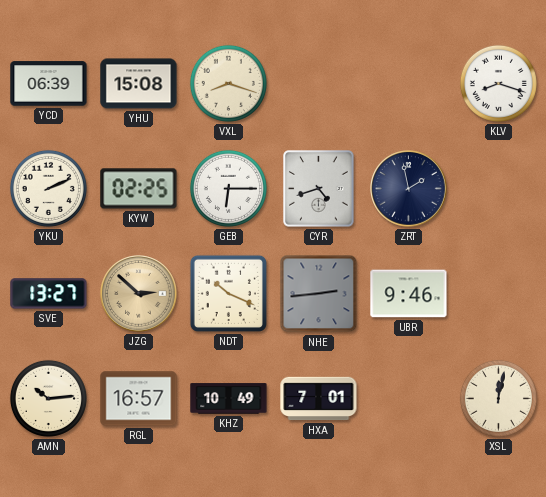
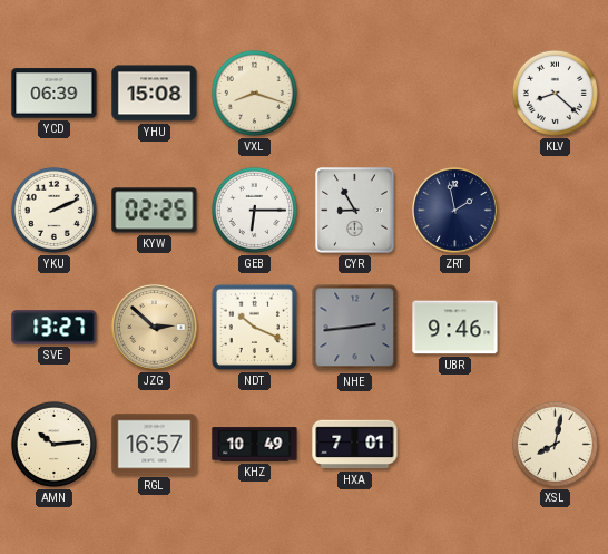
KLV: 8:18 -> 8:22
CYR: 4:42 -> 8:55
XSL: 12:02 -> 8:02
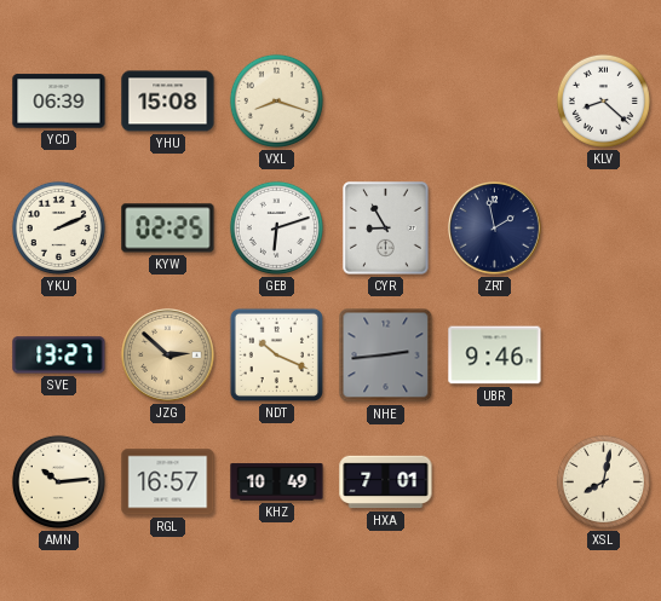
GEB: 6:15 -> 6:12
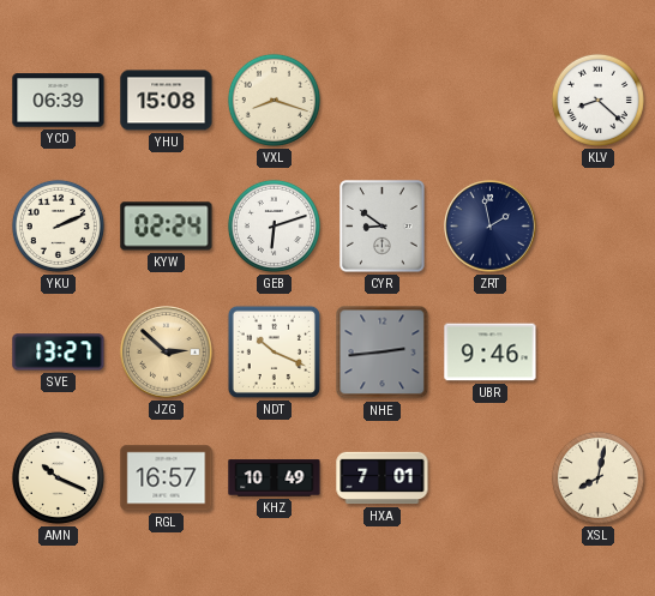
KYW: 02:25 -> 02:24
CYR: 8:55 -> 8:51
AMN: 10:14 -> 10:19
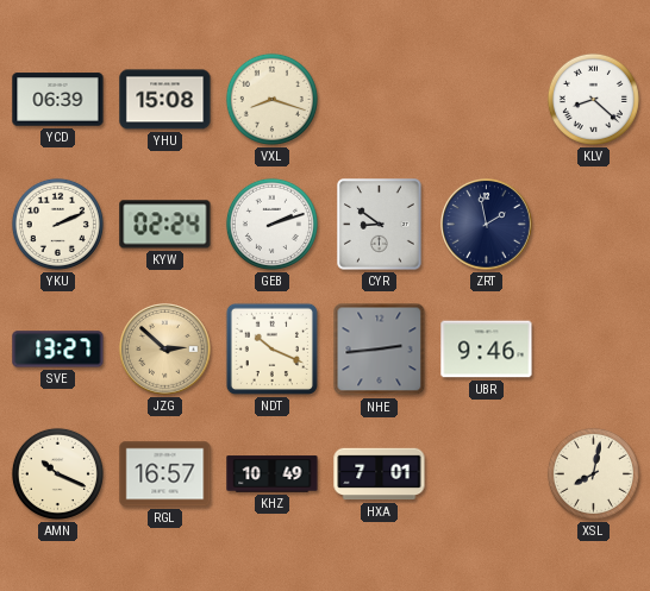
GEB: 6:12 -> 2:12
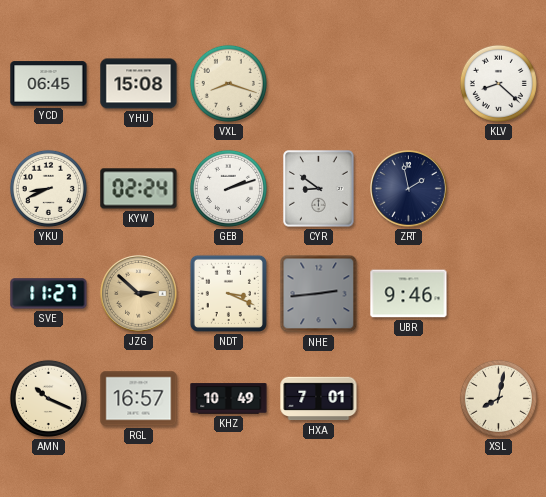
YCD: 06:39 -> 06:45
YKU: 2:11 -> 8:41
SVE: 13:27 -> 11:27
NDT: 10:19 -> 3:19
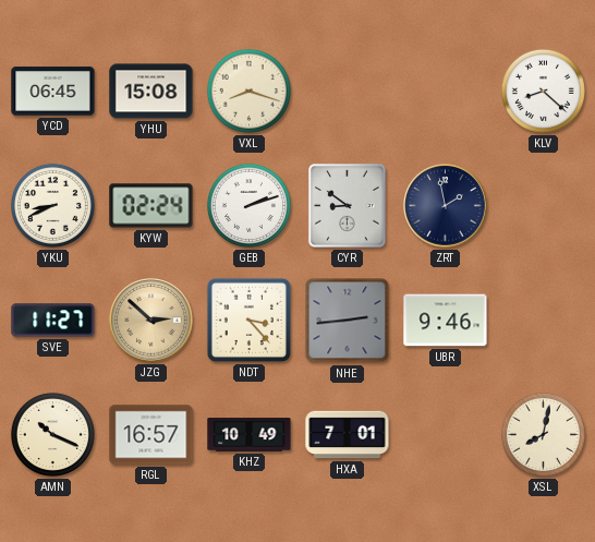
NDT: 3:19 -> 3:23
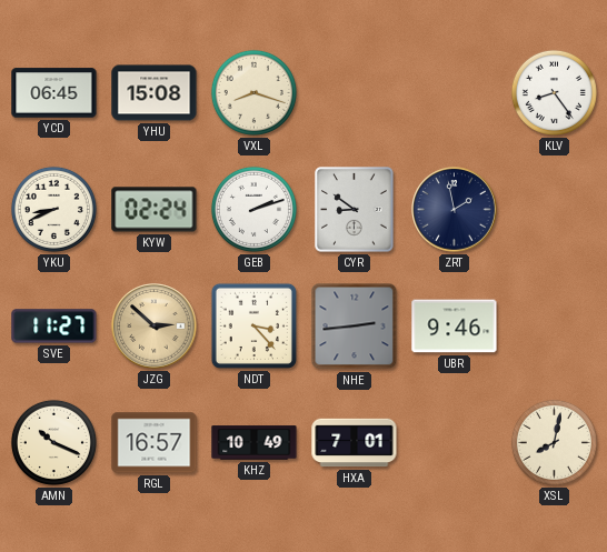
KLV: 8:22 -> 8:24
